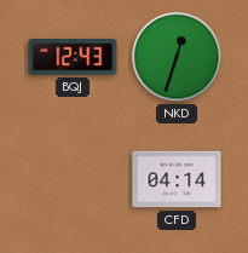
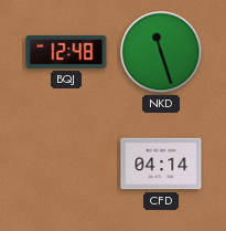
BQJ: 12:43 -> 12:48
NKD: 12:33 -> 11:27
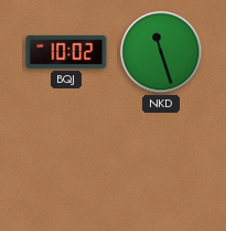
BQJ: 12:48 -> 10:02
CFD: 04:14 -> none
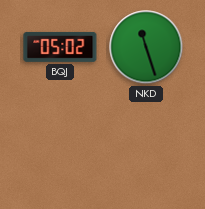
BQJ: 10:02 -> 05:02
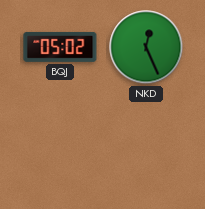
NKD: 11:27 -> 12:26
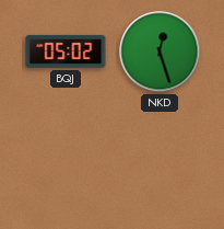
NKD: 12:26 -> 12:27
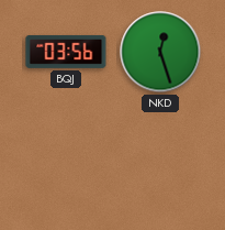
BQJ: 05:02 -> 03:56
